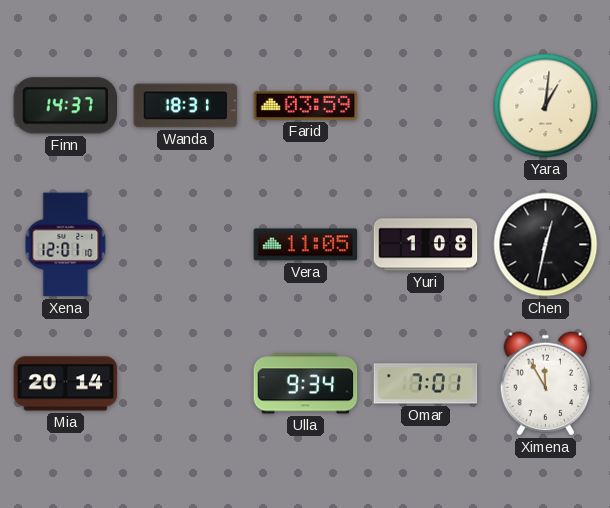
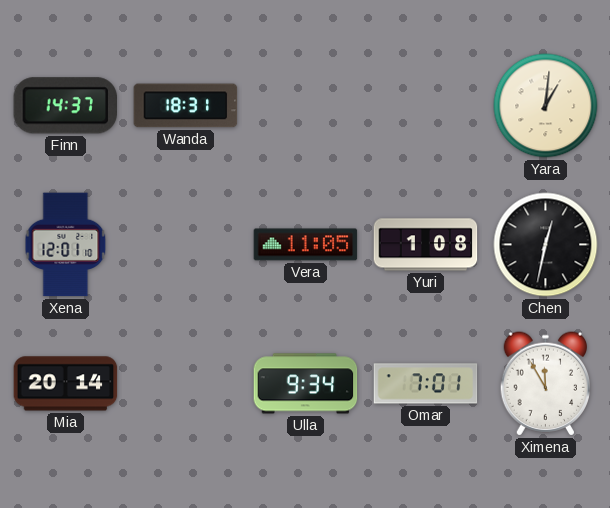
Farid: 03:59 -> none
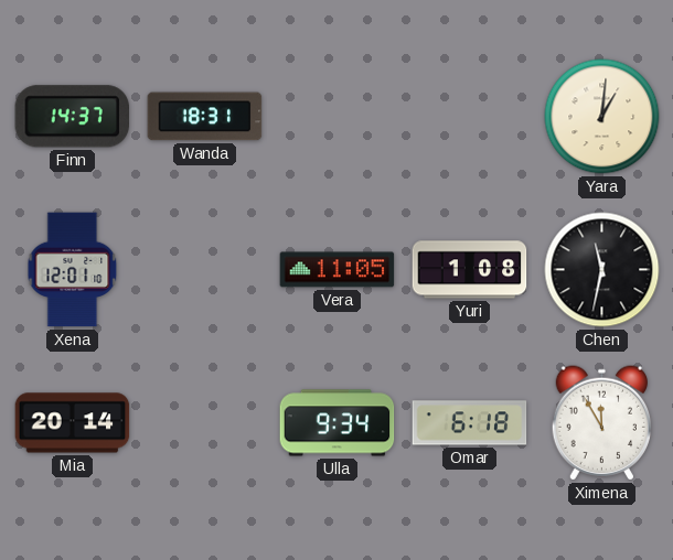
Chen: 12:32 -> 11:32
Omar: 7:01 -> 6:18
